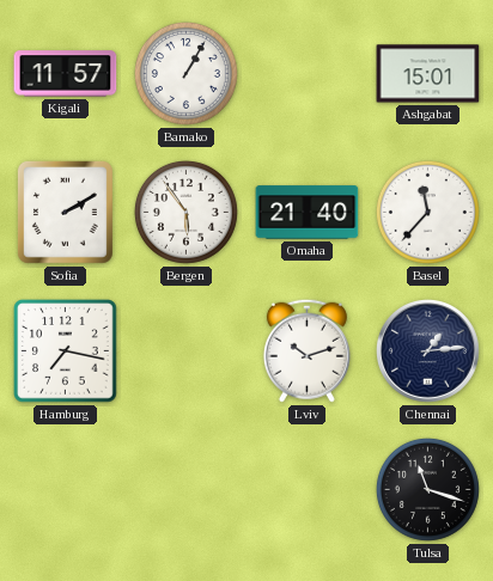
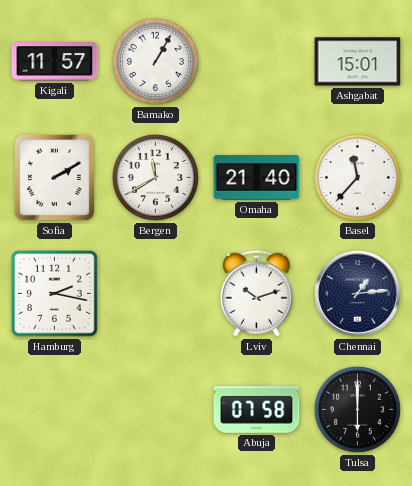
Bergen: 5:54 -> 11:40
Hamburg: 7:17 -> 2:17
Abuja: none -> 07:58
Tulsa: 11:18 -> 6:00
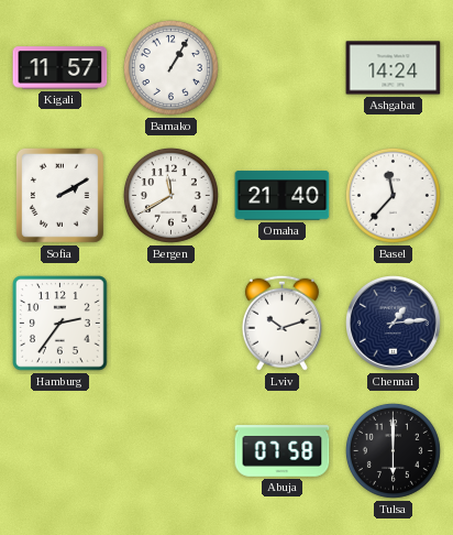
Ashgabat: 15:01 -> 14:24
Hamburg: 2:17 -> 2:36
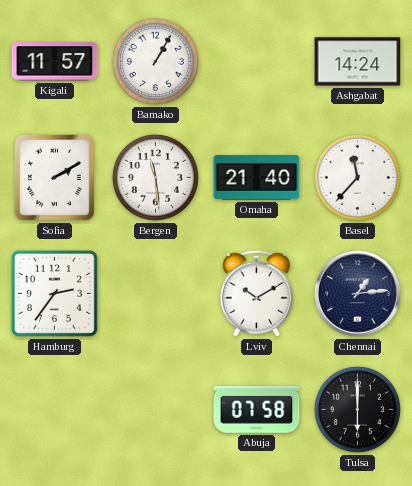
Bergen: 11:40 -> 11:29
Lviv: 10:12 -> 10:10
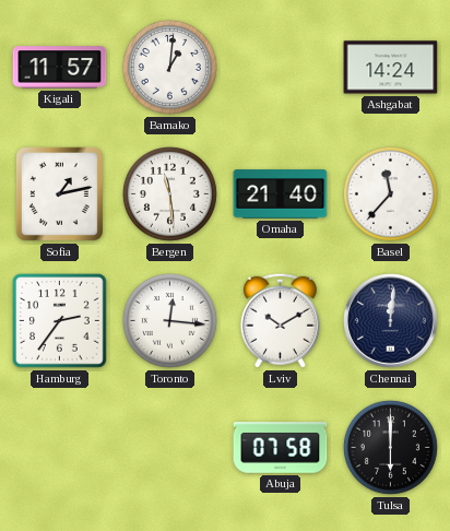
Bamako: 1:05 -> 1:01
Sofia: 2:10 -> 1:13
Toronto: none -> 12:16
Chennai: 1:14 -> 12:01
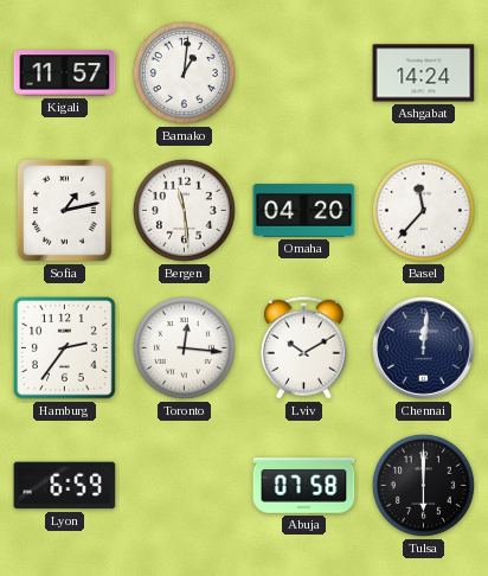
Omaha: 21:40 -> 04:20
Lyon: none -> 6:59
